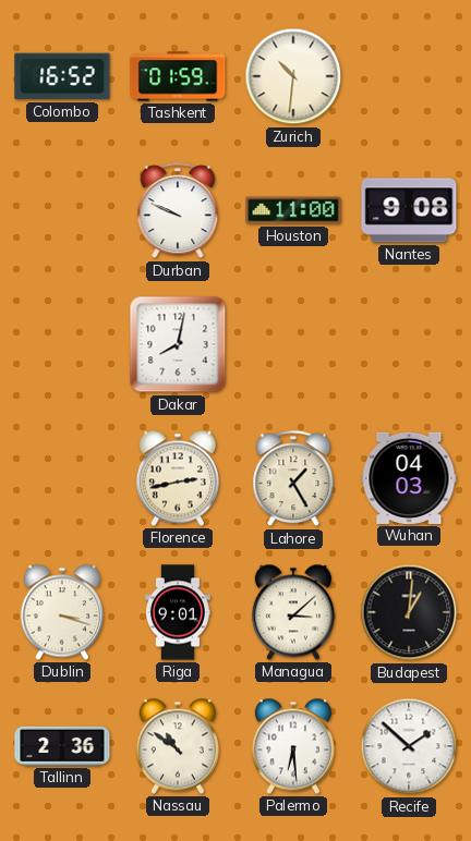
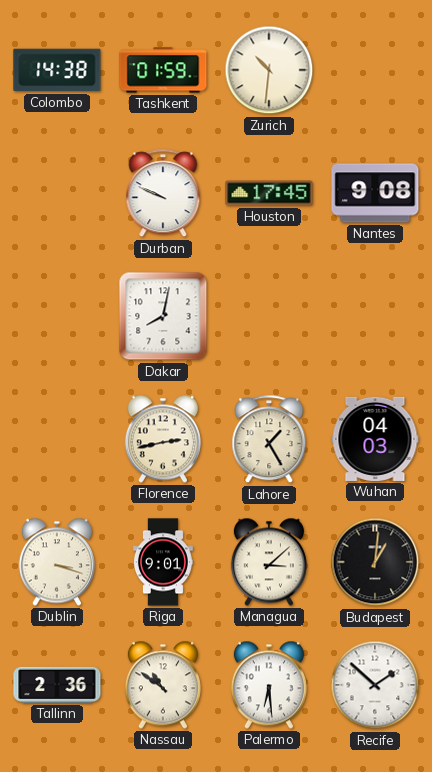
Colombo: 16:52 -> 14:38
Houston: 11:00 -> 17:45
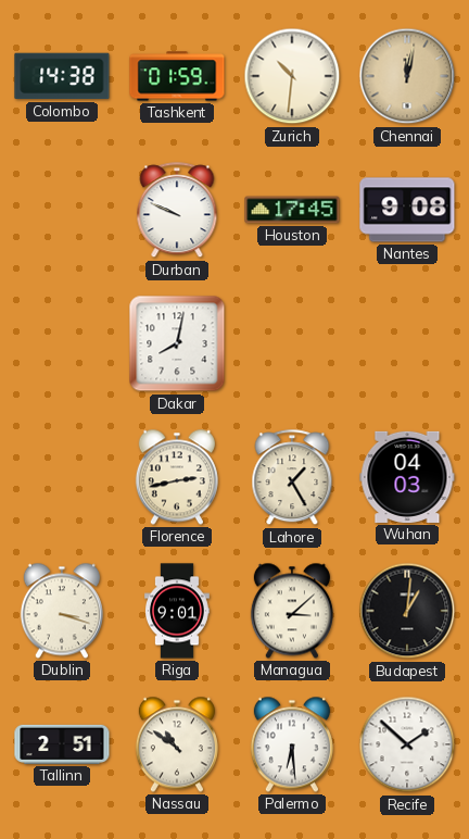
Chennai: none -> 12:02
Tallinn: 2:36 -> 2:51
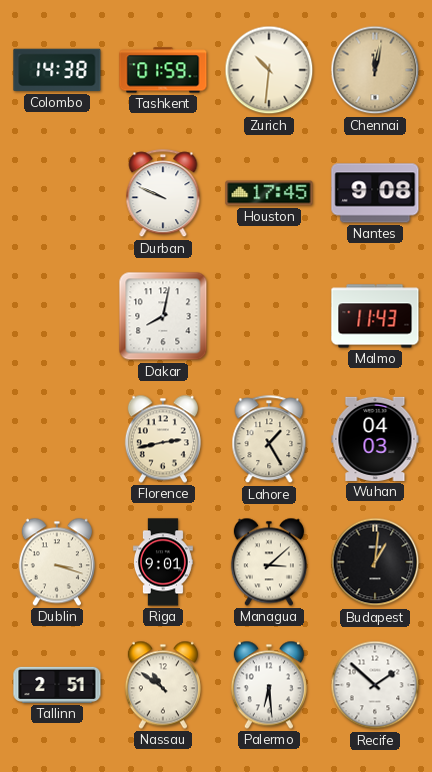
Malmo: none -> 11:43
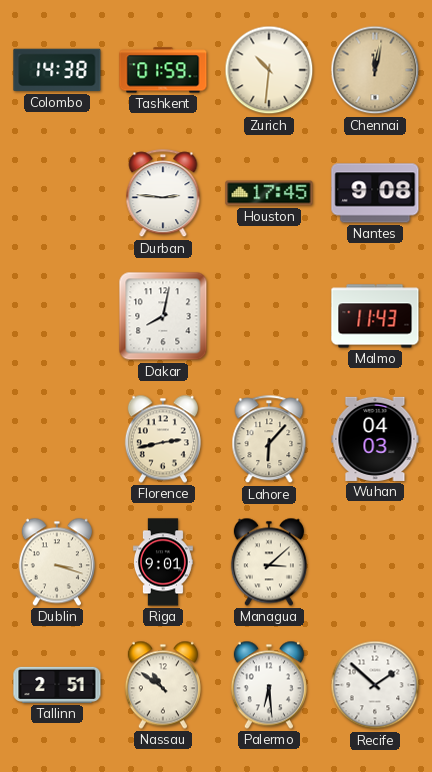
Durban: 9:49 -> 2:46
Lahore: 1:25 -> 6:07
Budapest: 1:01 -> none
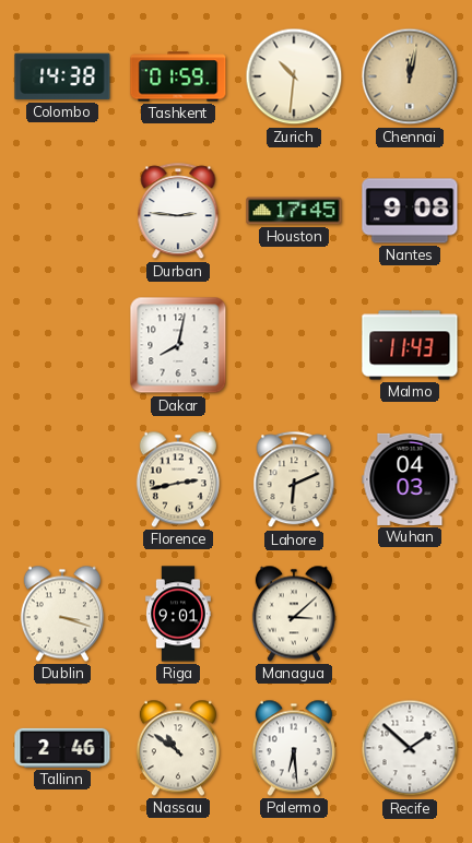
Lahore: 6:07 -> 6:11
Tallinn: 2:51 -> 2:46
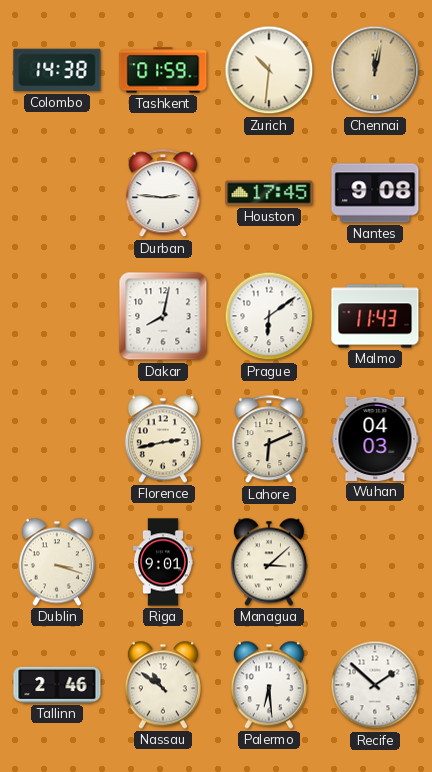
Prague: none -> 6:09
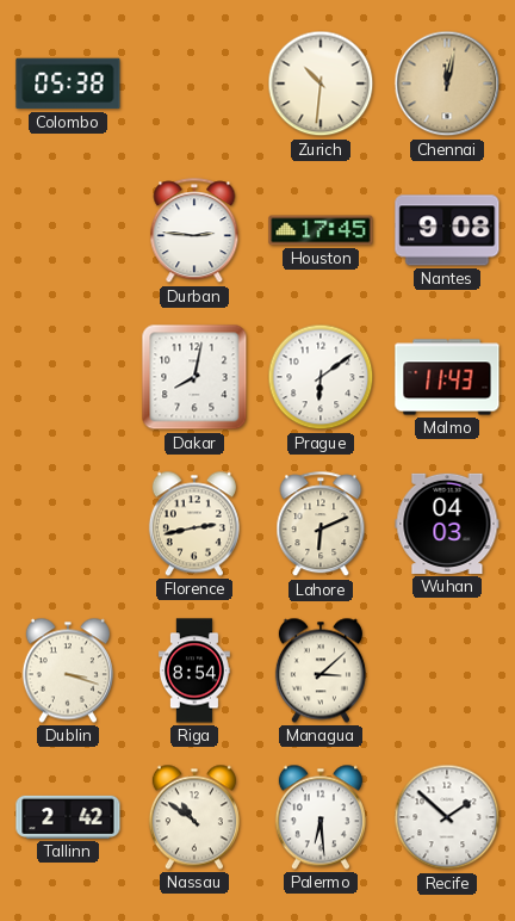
Colombo: 14:38 -> 05:38
Tashkent: 01:59 -> none
Riga: 9:01 -> 8:54
Tallinn: 2:46 -> 2:42
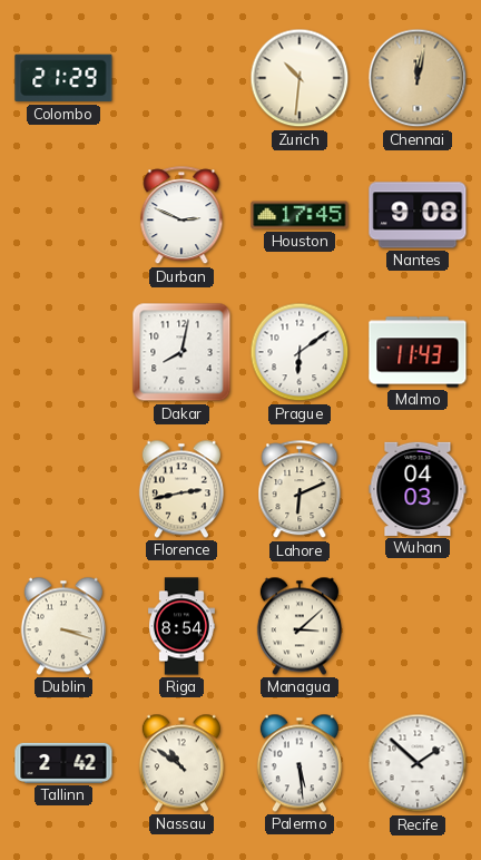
Colombo: 05:38 -> 21:29
Durban: 2:46 -> 2:49
Palermo: 6:29 -> 5:29
